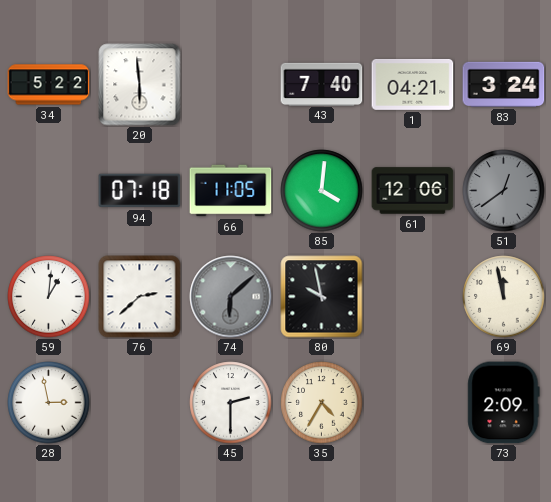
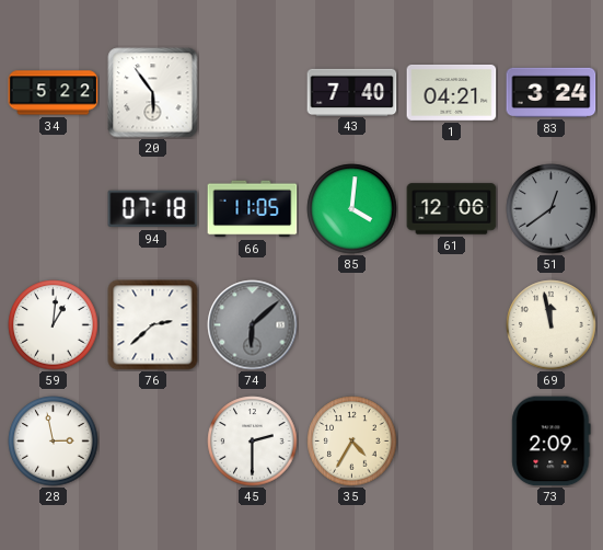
20: 5:59 -> 5:54
80: 9:58 -> none
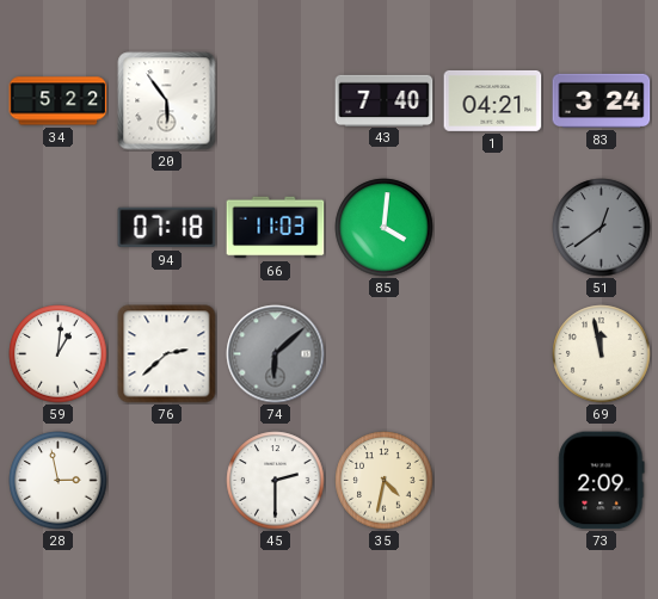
66: 11:05 -> 11:03
61: 12:06 -> none
35: 4:35 -> 4:32
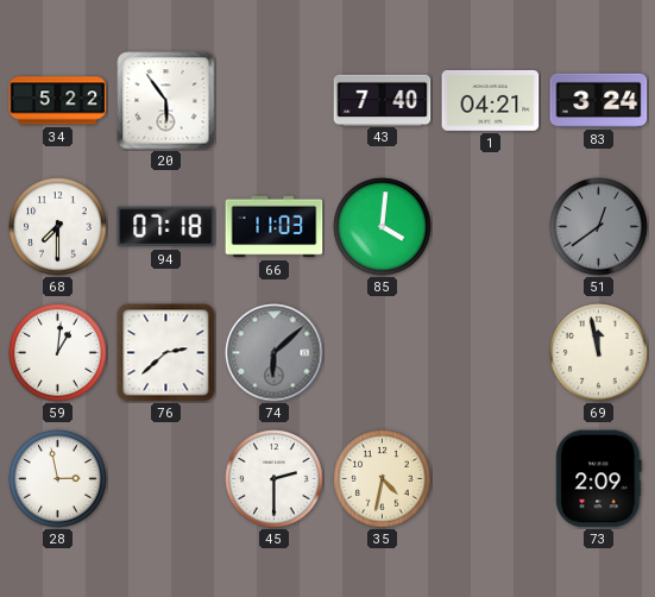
68: none -> 7:30
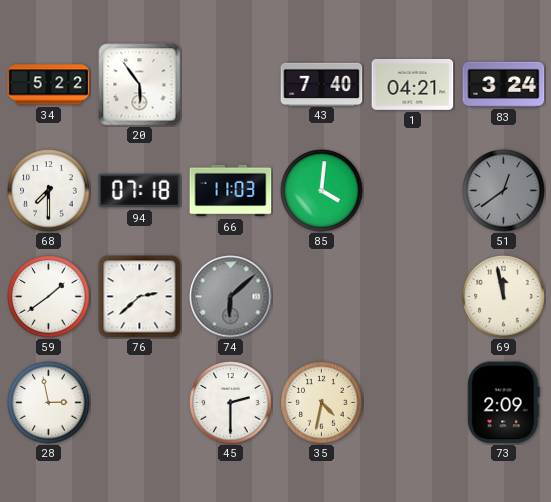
59: 1:01 -> 1:39
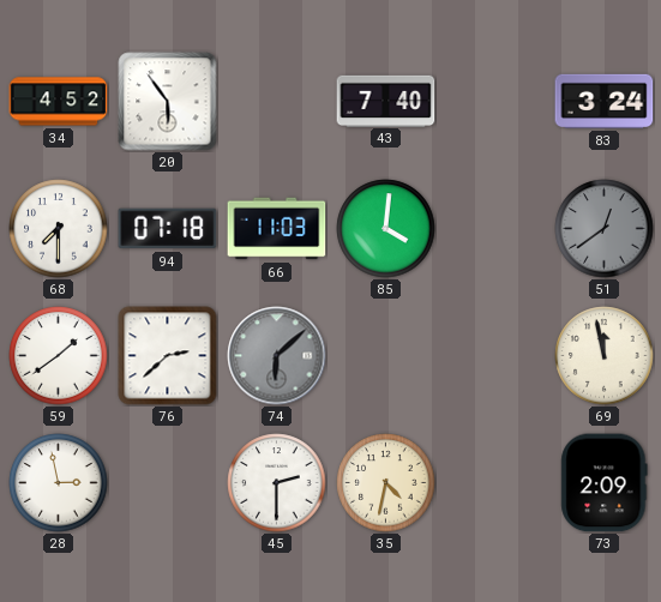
34: 5:22 -> 4:52
1: 04:21 -> none
